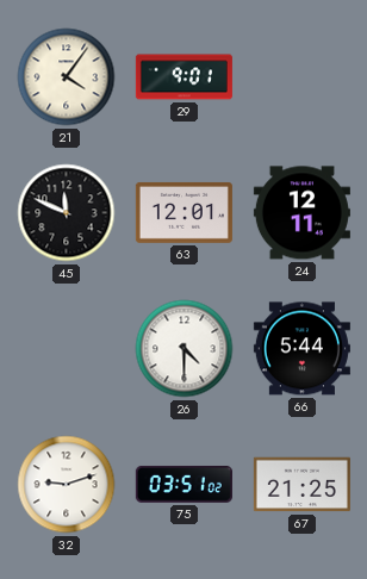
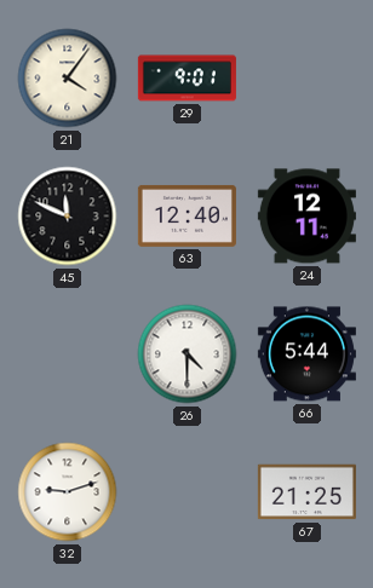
63: 12:01 -> 12:40
75: 03:51 -> none
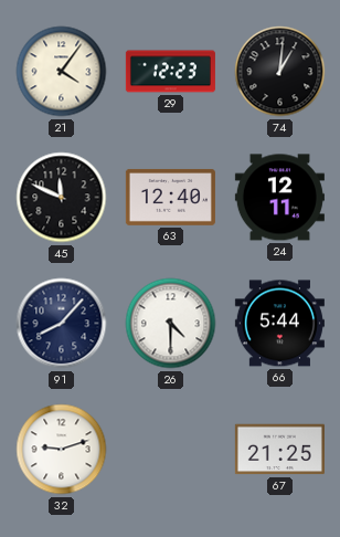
29: 9:01 -> 12:23
74: none -> 1:01
91: none -> 8:07
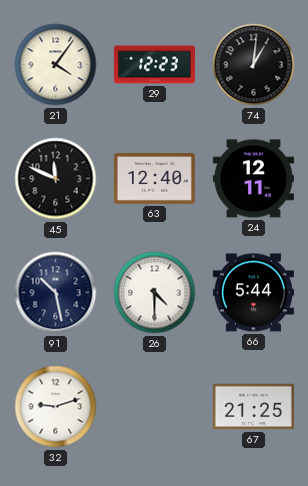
91: 8:07 -> 10:28
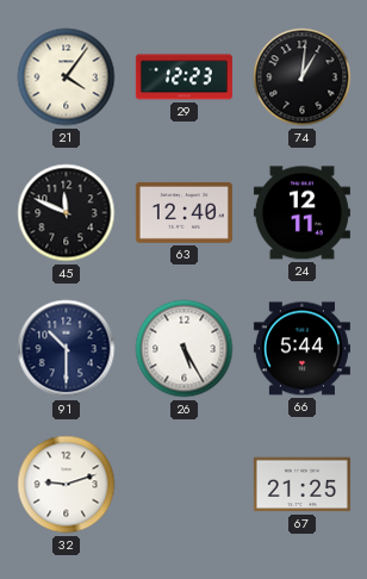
91: 10:28 -> 10:30
26: 4:30 -> 5:25
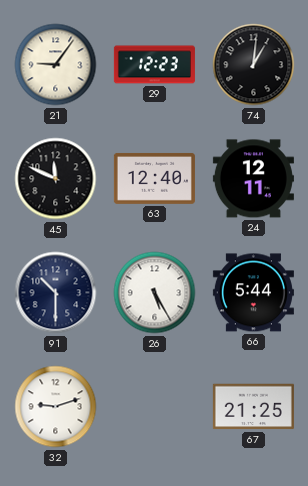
21: 4:06 -> 9:06
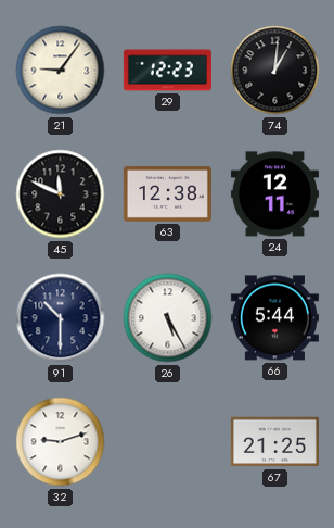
63: 12:40 -> 12:38
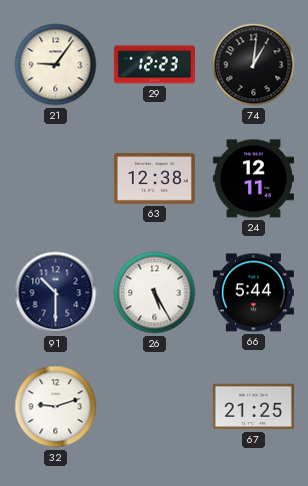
45: 11:49 -> none
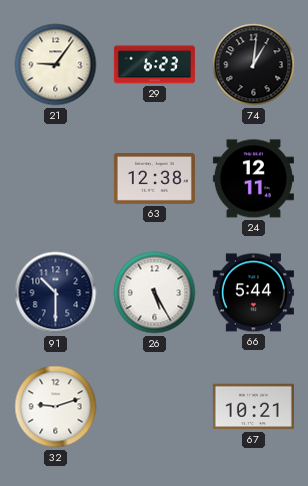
29: 12:23 -> 6:23
67: 21:25 -> 10:21
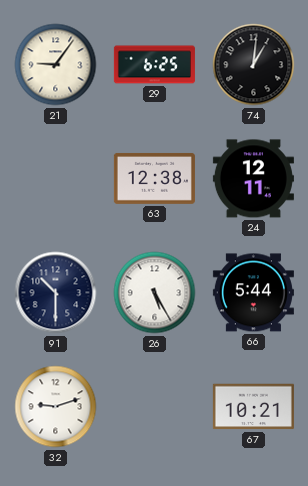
29: 6:23 -> 6:25
